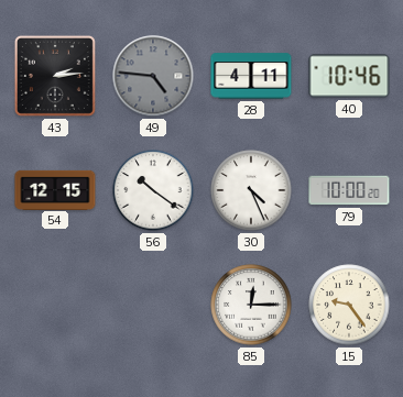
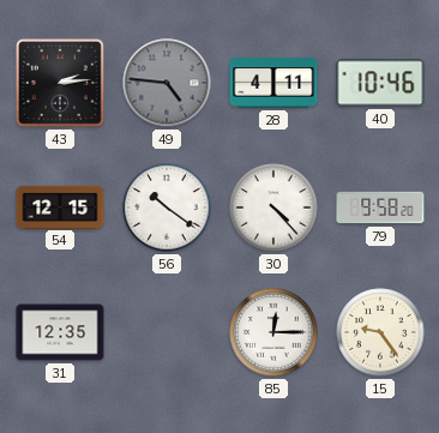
30: 4:26 -> 4:23
79: 10:00 -> 9:58
31: none -> 12:35
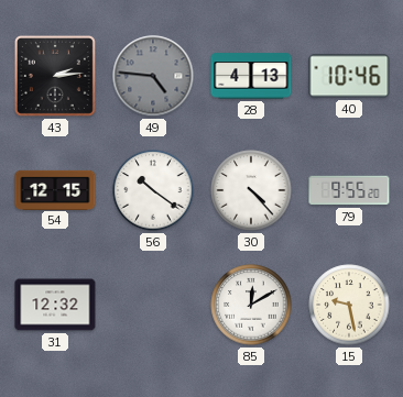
28: 4:11 -> 4:13
79: 9:58 -> 9:55
31: 12:35 -> 12:32
85: 12:15 -> 12:10
15: 9:24 -> 9:28
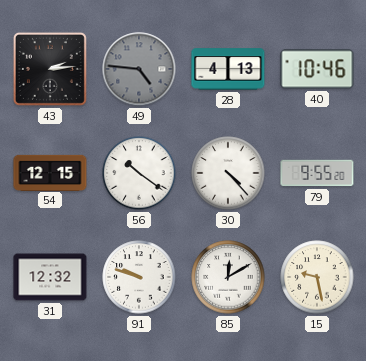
91: none -> 9:48
